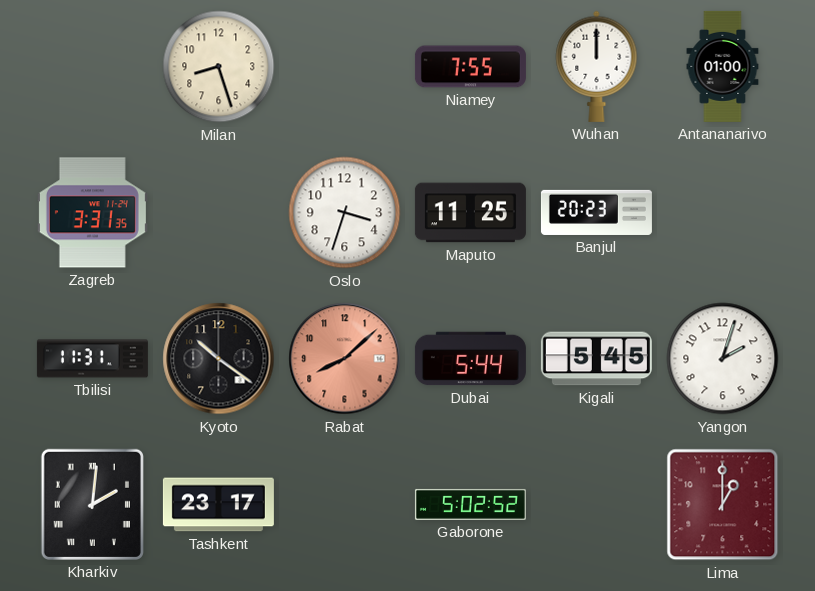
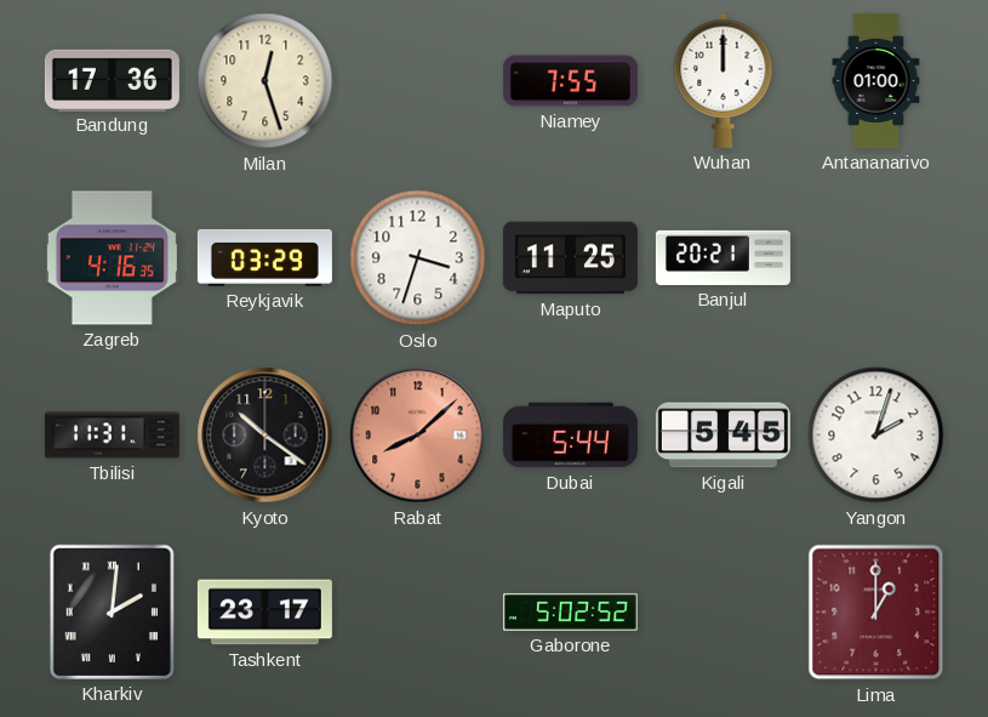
Bandung: none -> 17:36
Milan: 8:27 -> 12:27
Zagreb: 3:31 -> 4:16
Reykjavik: none -> 03:29
Banjul: 20:23 -> 20:21
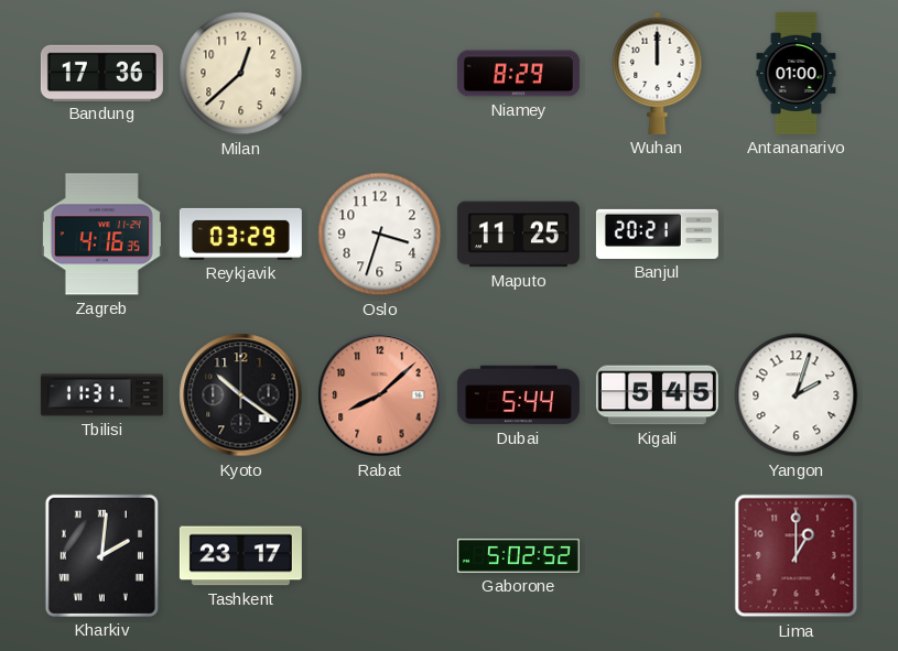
Milan: 12:27 -> 12:38
Niamey: 7:55 -> 8:29
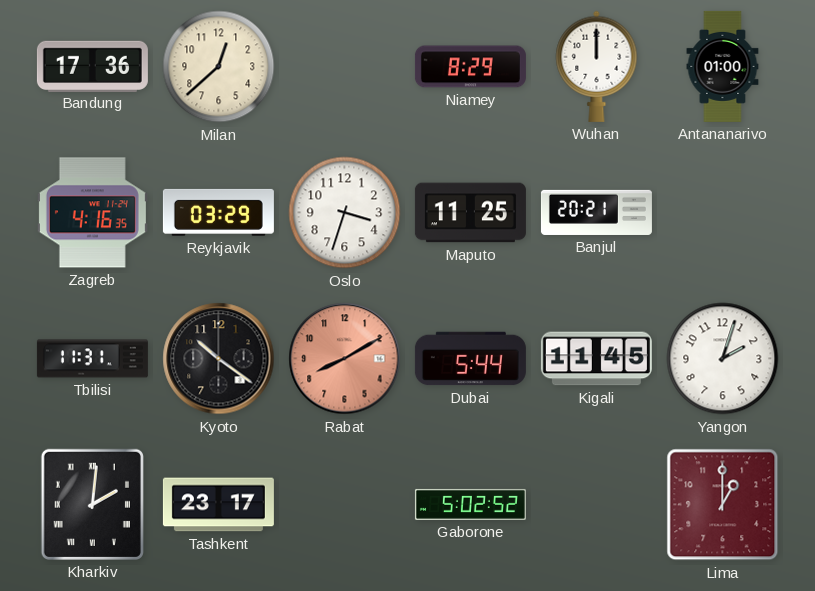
Rabat: 8:08 -> 8:10
Kigali: 5:45 -> 11:45
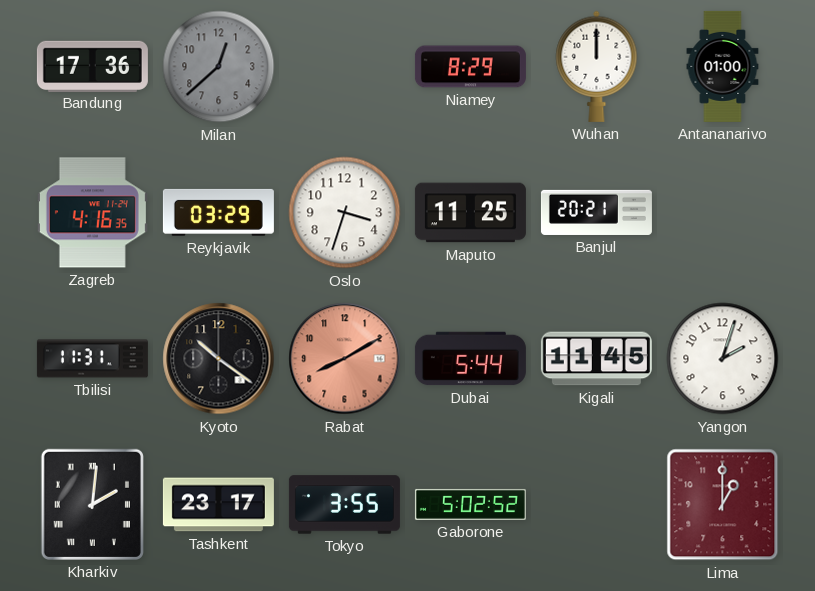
Milan dial: cream -> grey
Tokyo: none -> 3:55
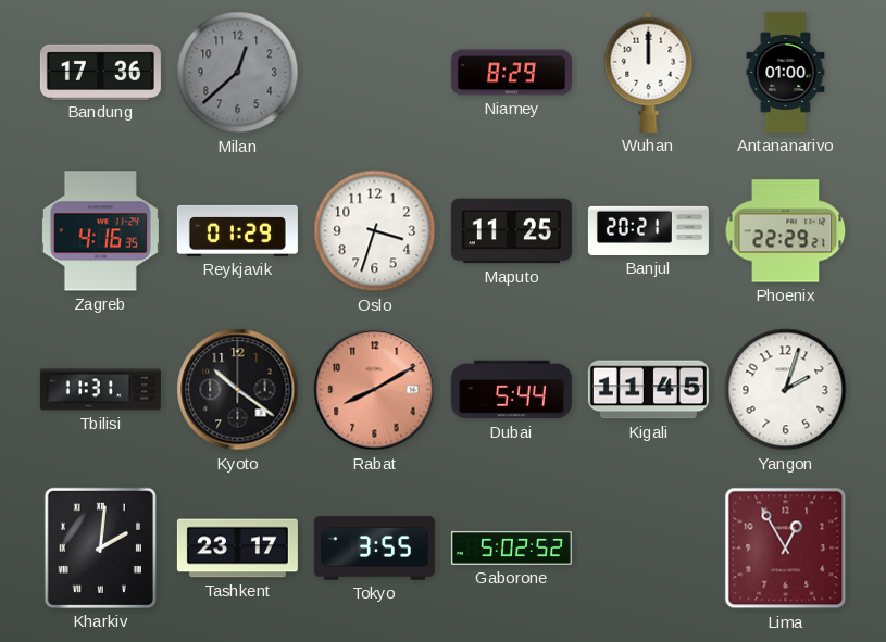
Reykjavik: 03:29 -> 01:29
Phoenix: none -> 22:29
Lima: 1:00 -> 12:55
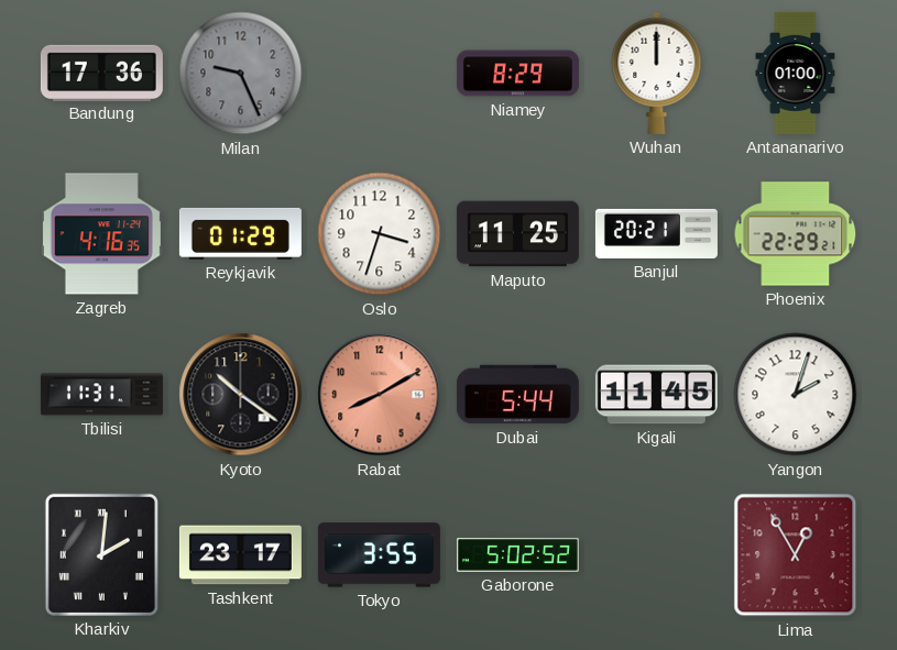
Milan: 12:38 -> 9:26
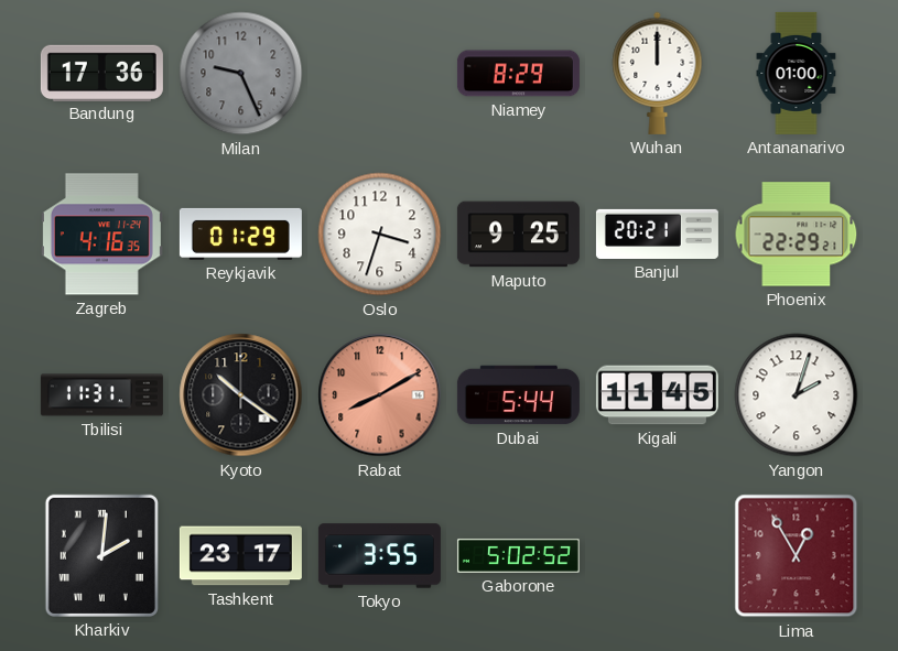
Maputo: 11:25 -> 9:25
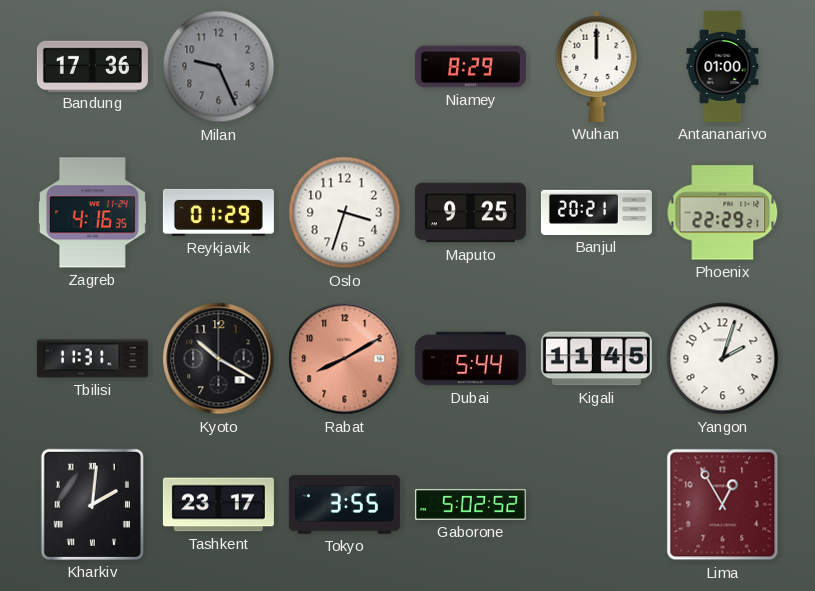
Kyoto: 10:21 -> 10:20
